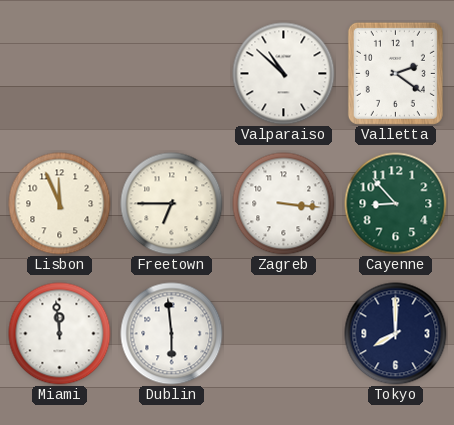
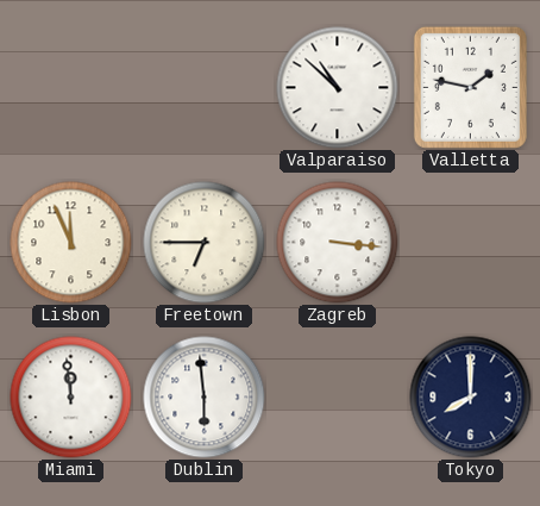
Valletta: 2:21 -> 1:47
Cayenne: 8:53 -> none
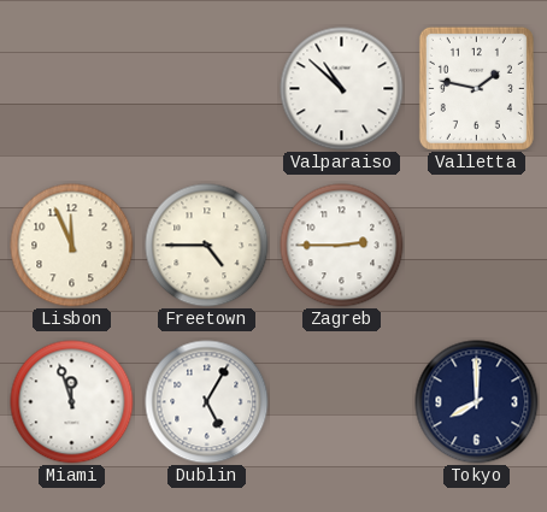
Freetown: 6:45 -> 4:45
Zagreb: 3:16 -> 2:45
Miami: 11:59 -> 11:57
Dublin: 5:59 -> 5:05
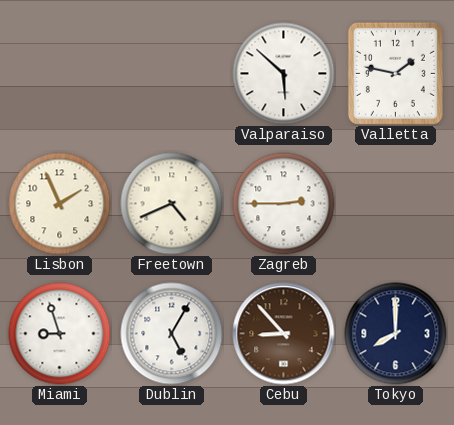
Valparaiso: 10:52 -> 5:52
Lisbon: 11:56 -> 1:56
Freetown: 4:45 -> 4:41
Miami: 11:57 -> 8:57
Cebu: none -> 8:53
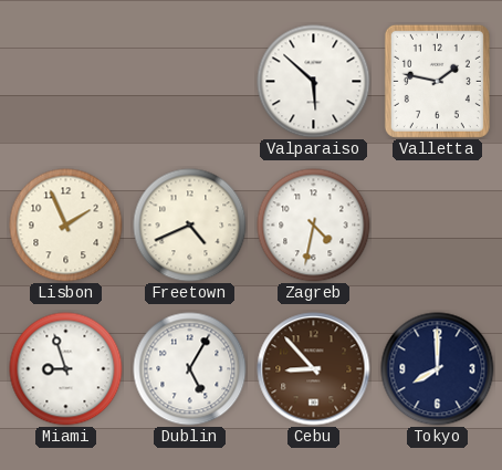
Zagreb: 2:45 -> 4:32
